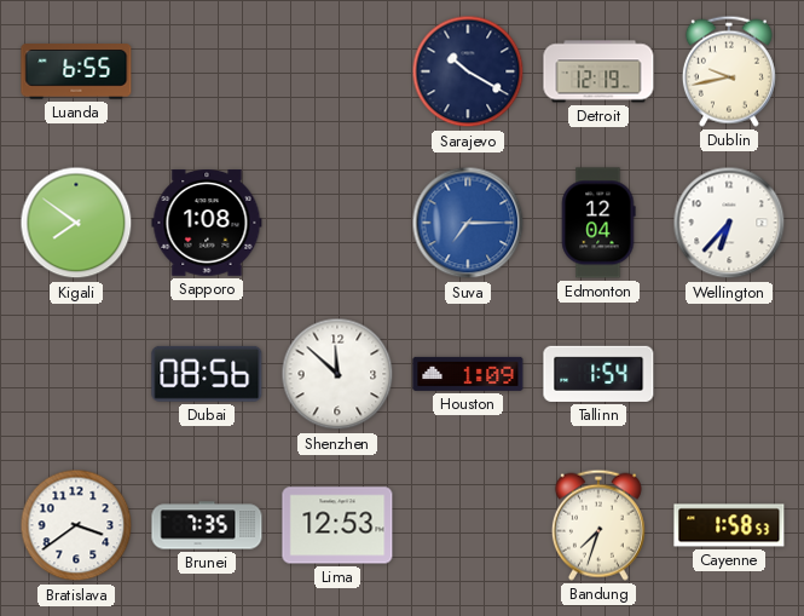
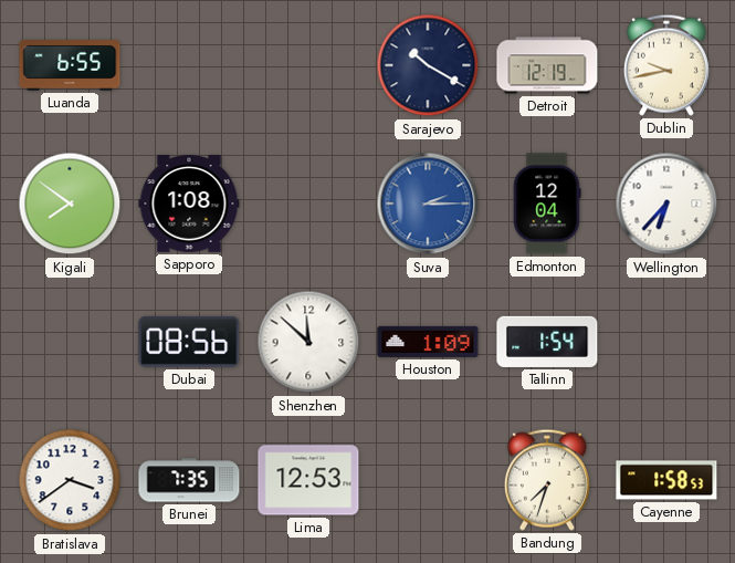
Suva: 7:15 -> 2:15
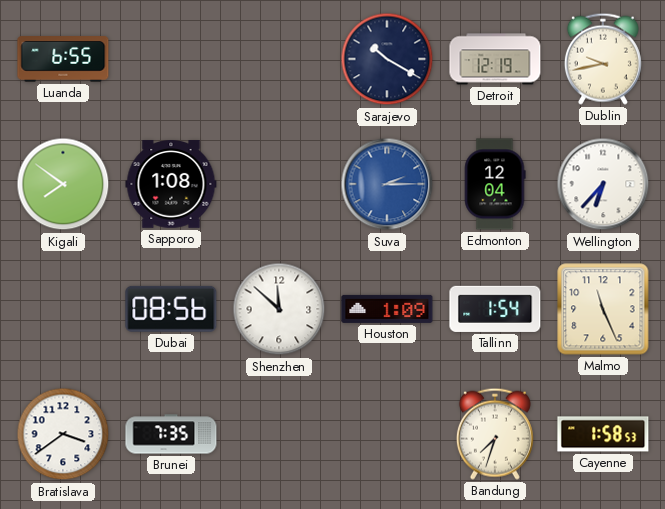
Malmo: none -> 11:26
Lima: 12:53 -> none
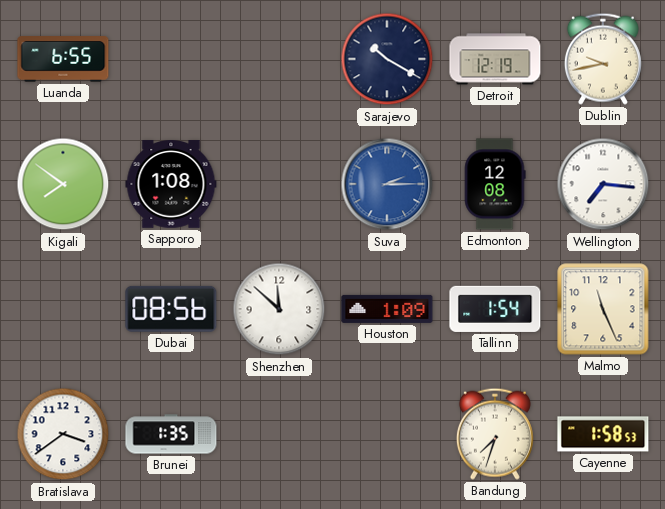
Edmonton: 12:04 -> 12:08
Wellington: 6:37 -> 7:16
Brunei: 7:35 -> 1:35
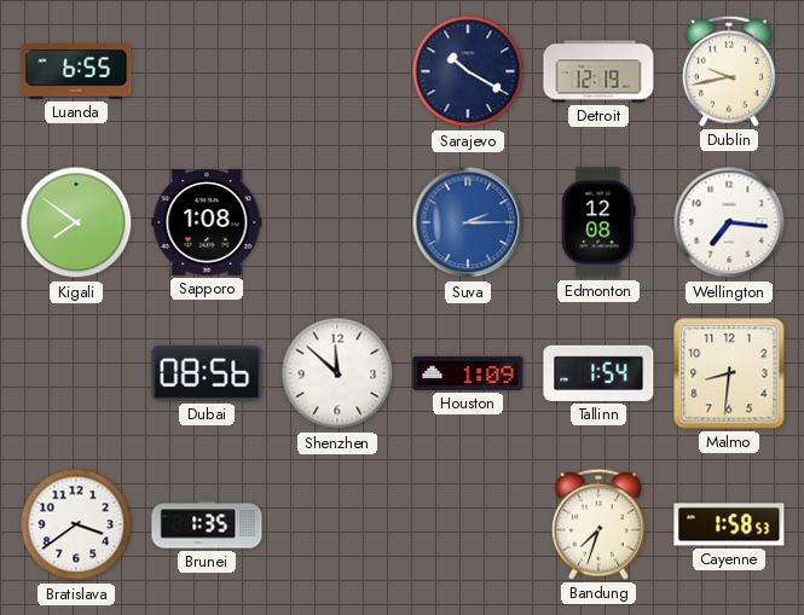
Malmo: 11:26 -> 8:31
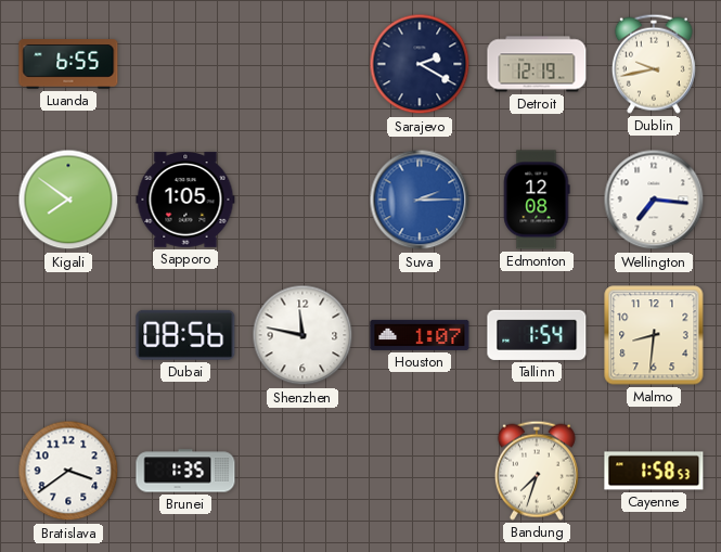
Sarajevo: 10:20 -> 2:20
Sapporo: 1:08 -> 1:05
Shenzhen: 11:52 -> 11:47
Houston: 1:09 -> 1:07
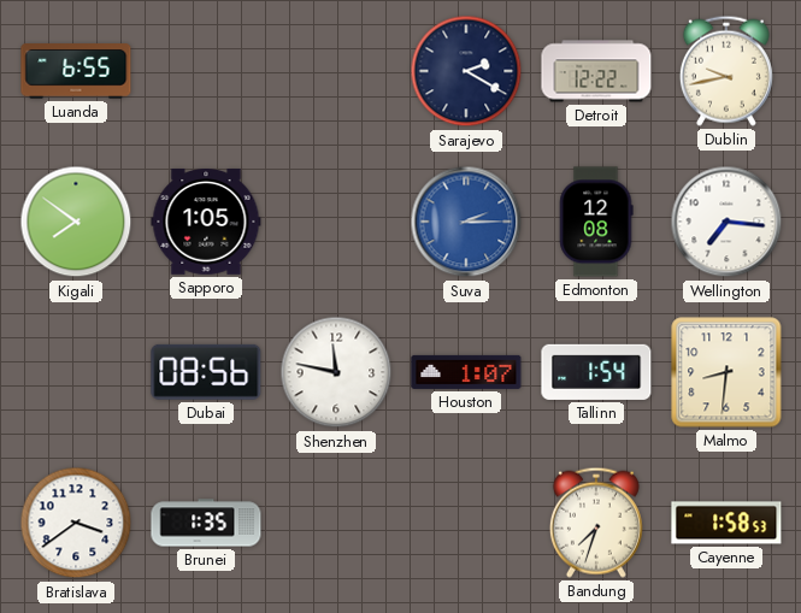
Detroit: 12:19 -> 12:22
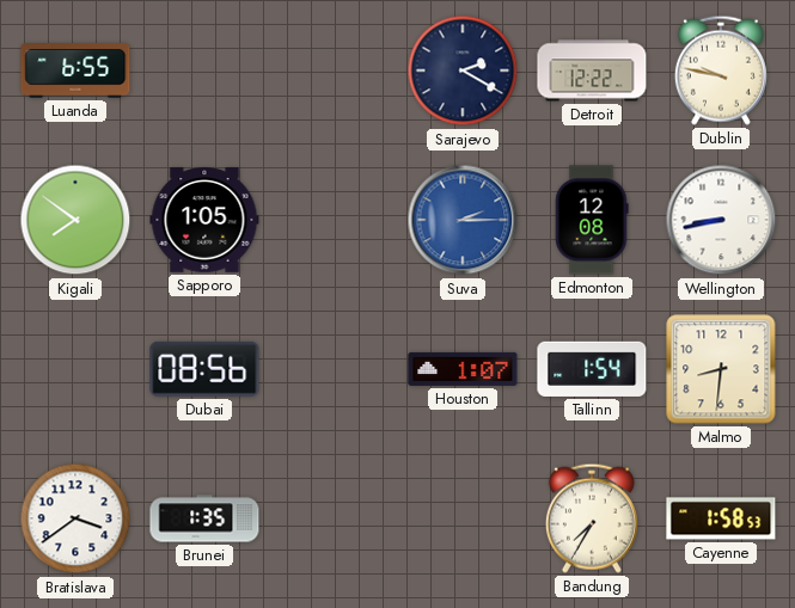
Dublin: 9:43 -> 9:47
Wellington: 7:16 -> 8:43
Shenzhen: 11:47 -> none
Bandung: 7:33 -> 7:35
